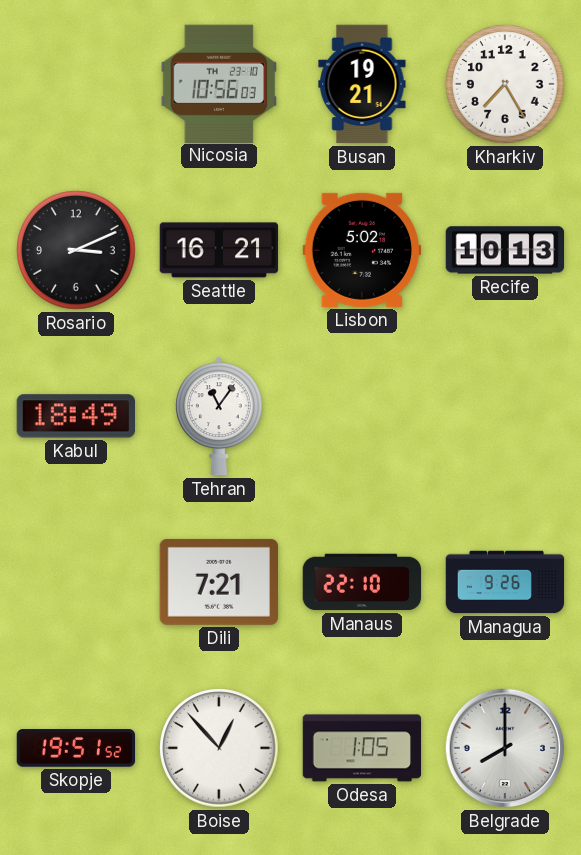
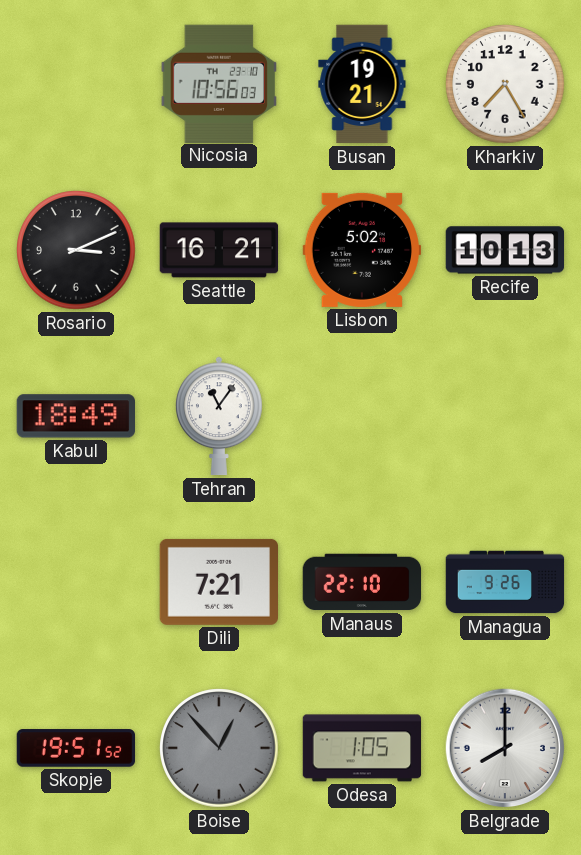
Boise dial: white -> grey
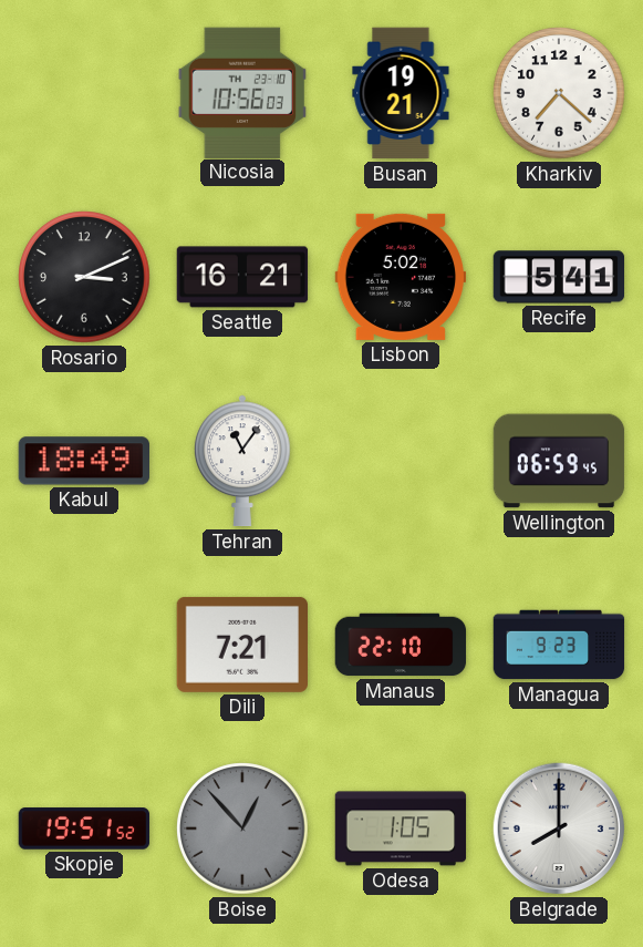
Kharkiv: 7:25 -> 7:22
Recife: 10:13 -> 5:41
Wellington: none -> 06:59
Managua: 9:26 -> 9:23
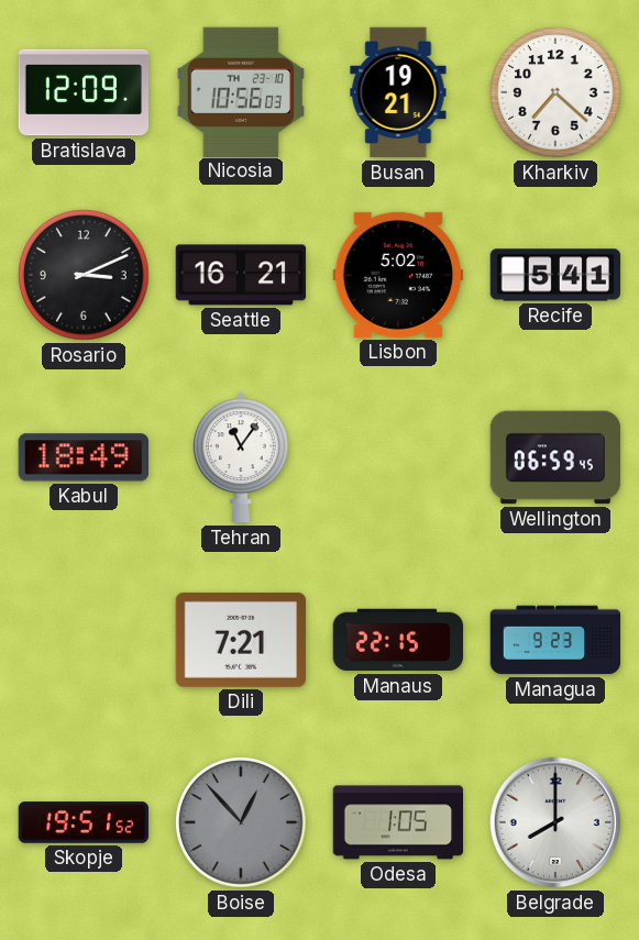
Bratislava: none -> 12:09
Manaus: 22:10 -> 22:15
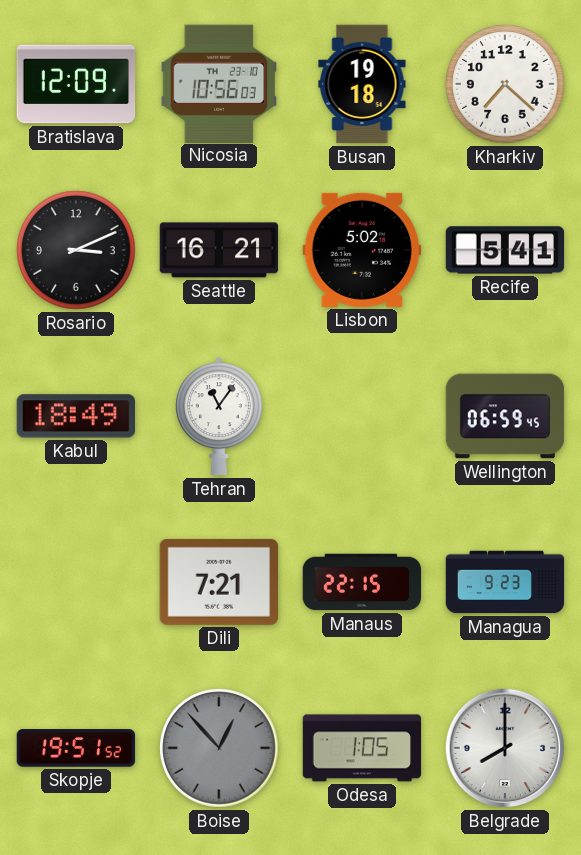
Busan: 19:21 -> 19:18
